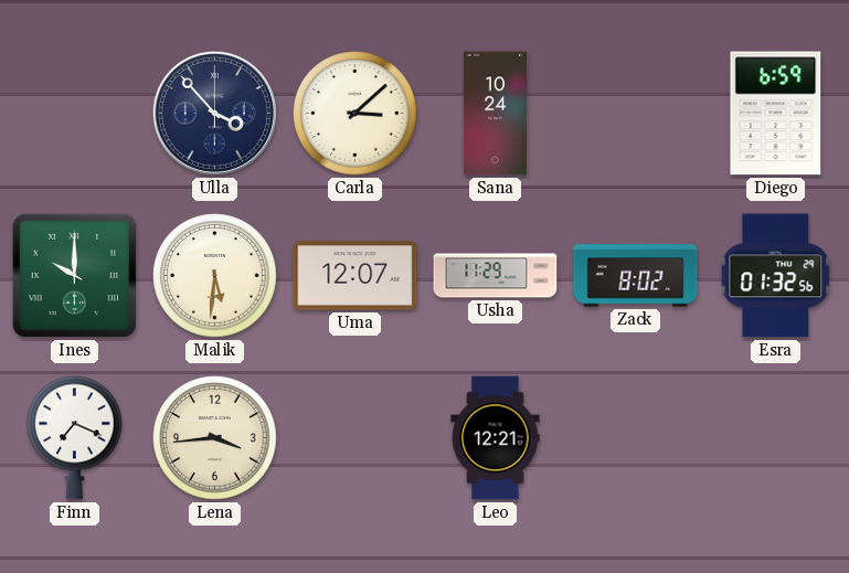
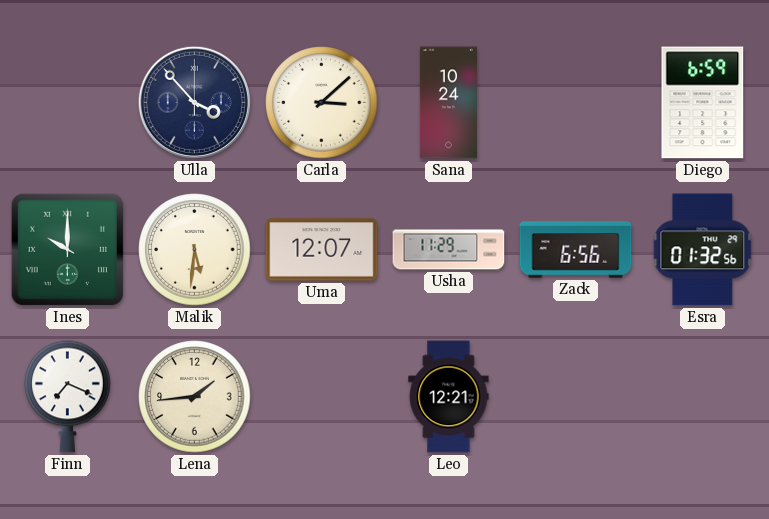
Zack: 8:02 -> 6:56
Lena: 3:44 -> 1:44
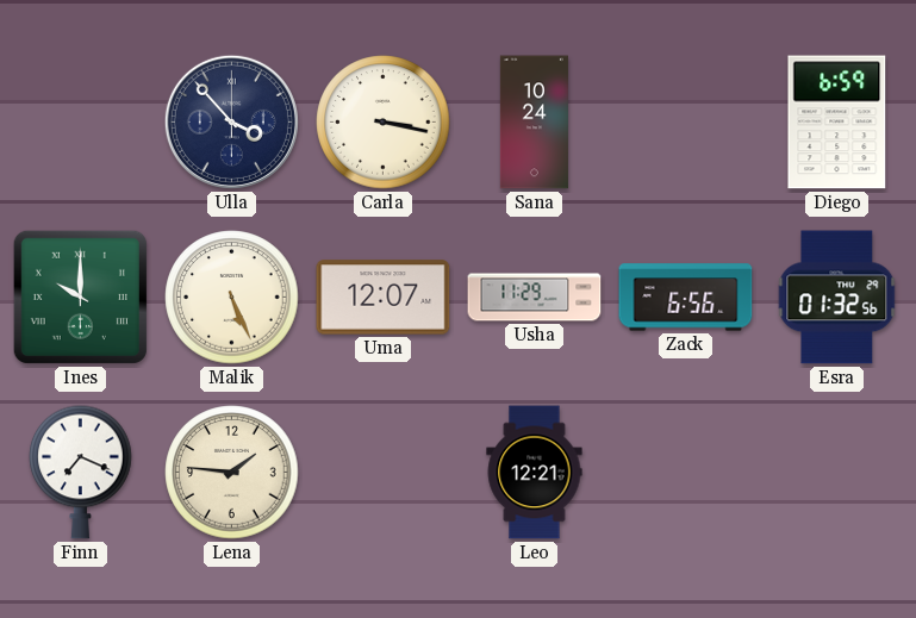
Carla: 3:08 -> 3:17
Malik: 5:31 -> 5:26
Lena: 1:44 -> 1:46
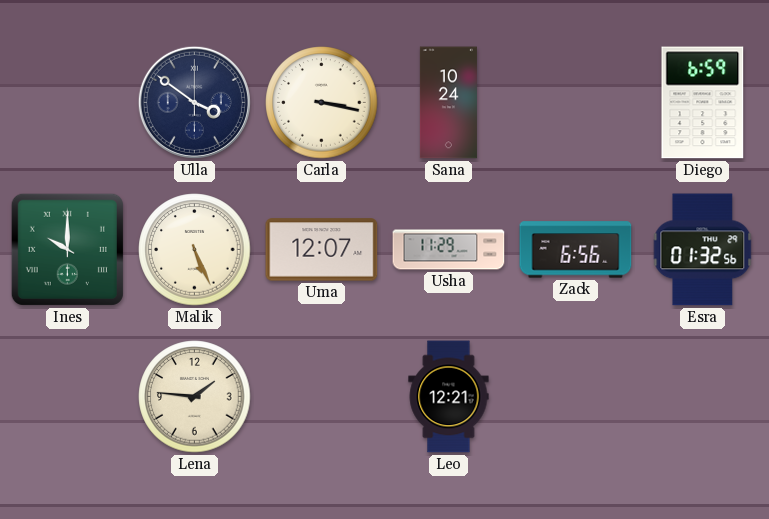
Ulla: 3:53 -> 3:51
Finn: 7:19 -> none
